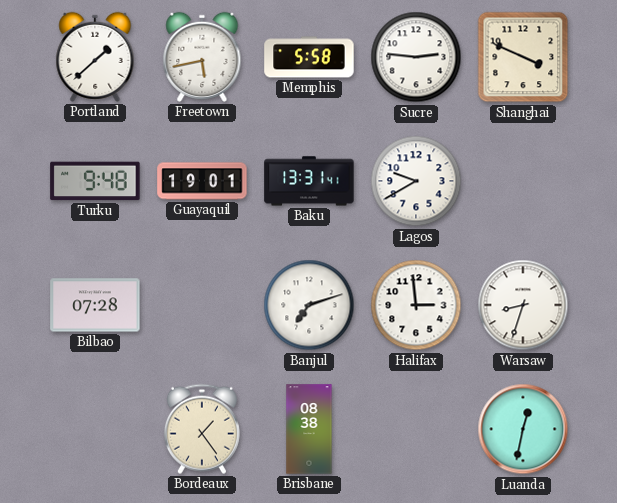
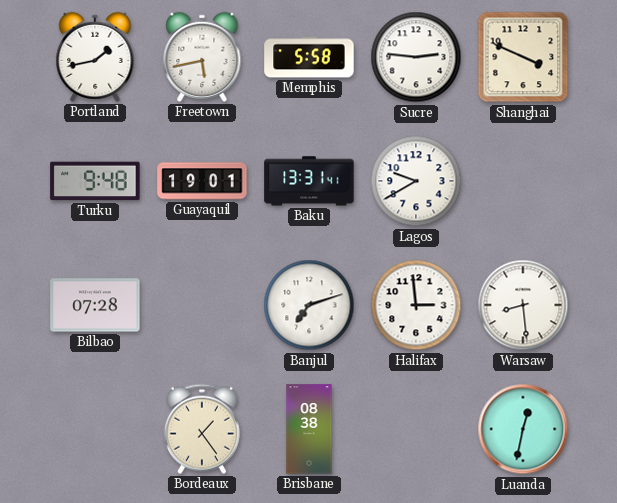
Portland: 1:38 -> 1:43
Warsaw: 8:33 -> 8:29
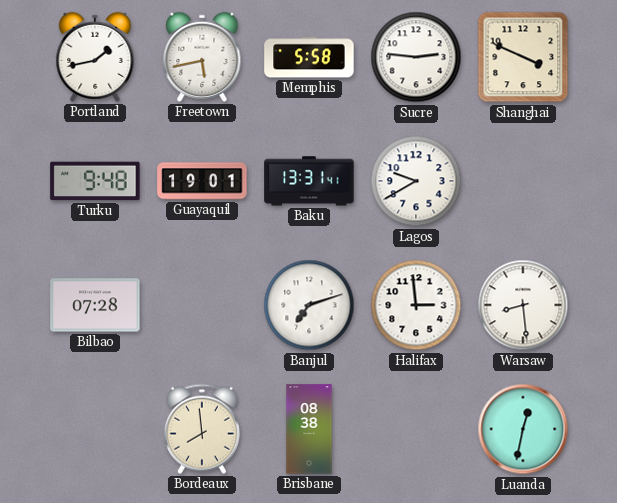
Bordeaux: 1:24 -> 7:59
